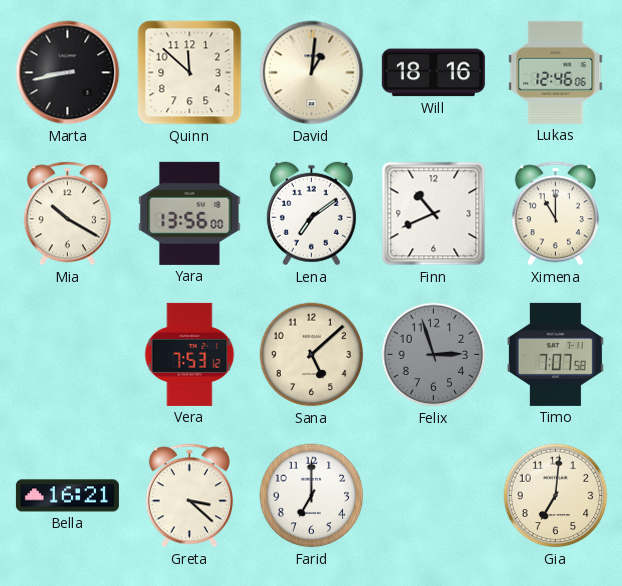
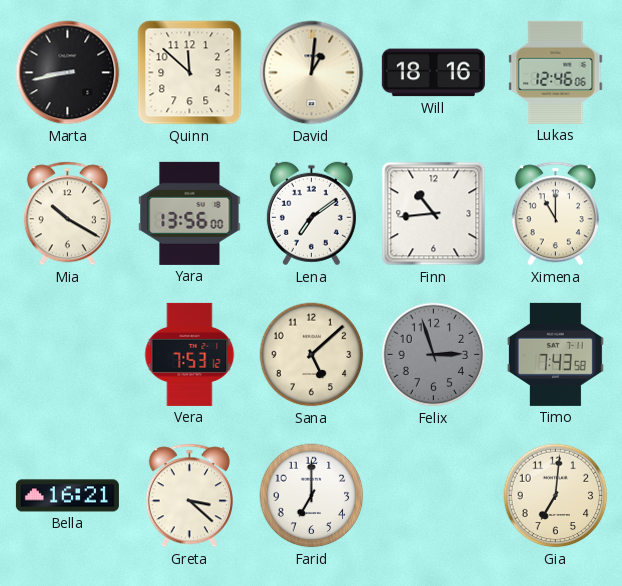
Finn: 10:41 -> 10:44
Timo: 7:07 -> 7:43
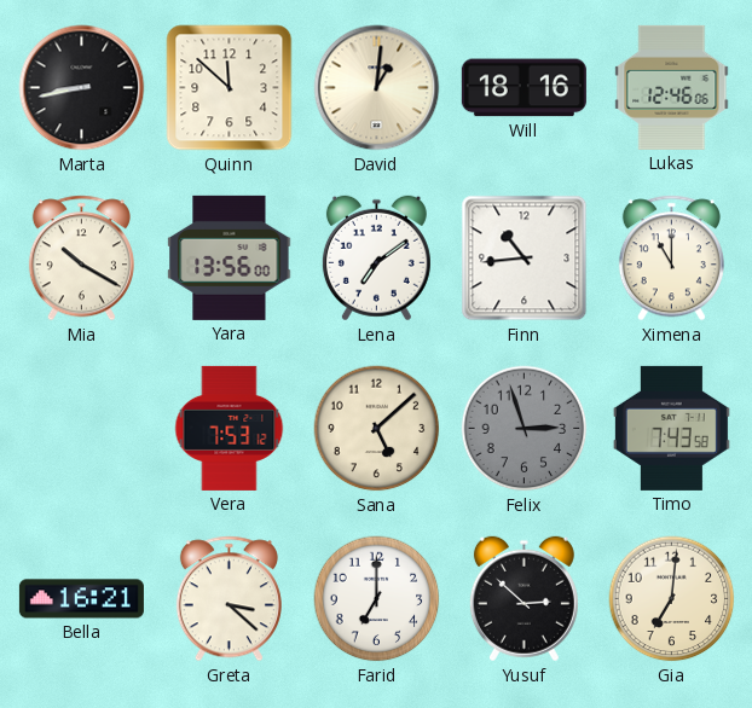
Yusuf: none -> 2:52
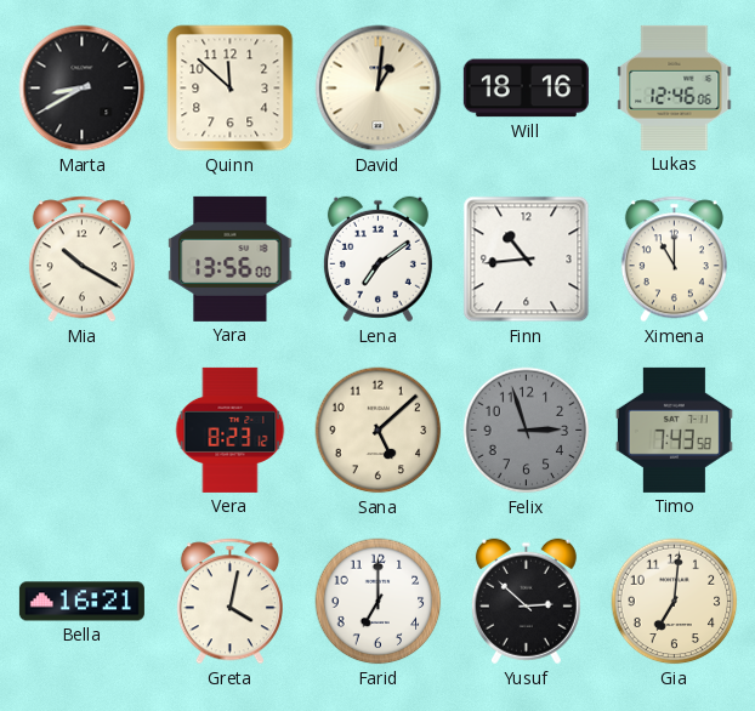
Marta: 8:43 -> 8:40
Vera: 7:53 -> 8:23
Greta: 3:22 -> 4:02
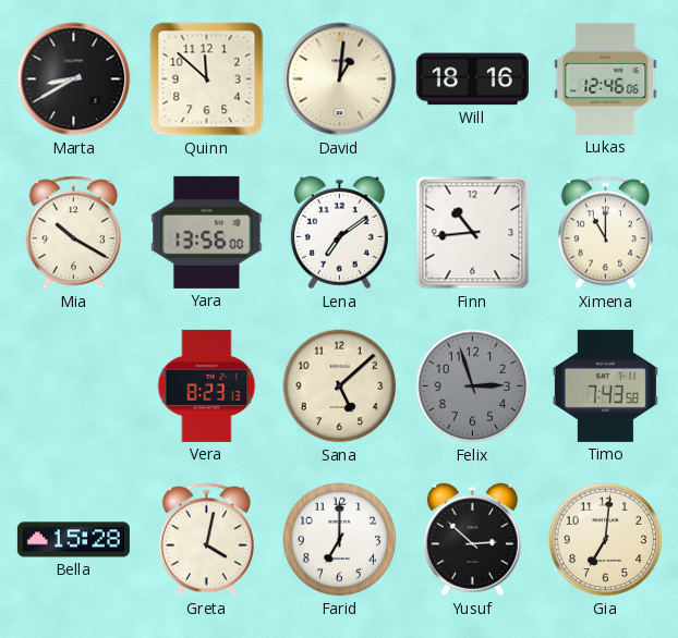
Vera: 8:23:12 -> 8:23:13
Bella: 16:21 -> 15:28
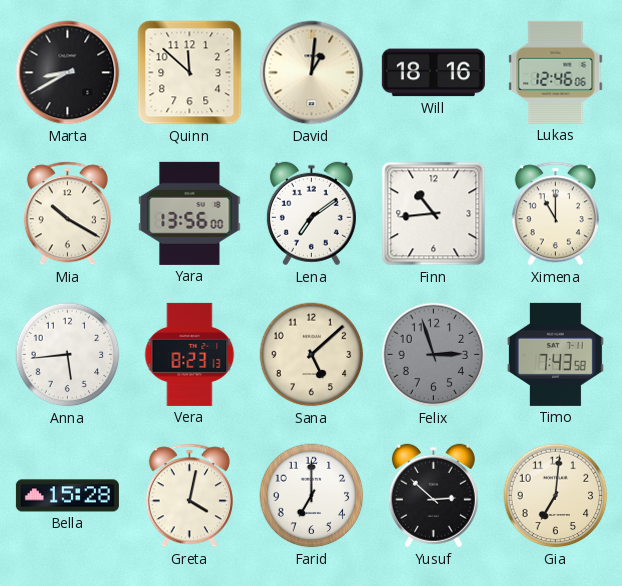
Anna: none -> 5:44
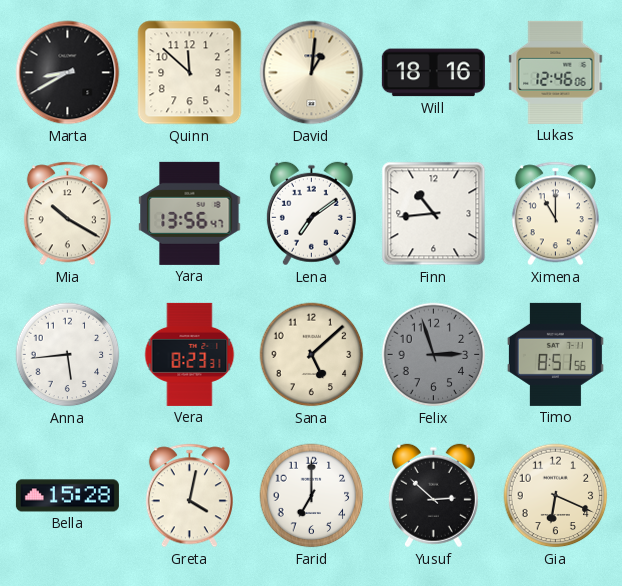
Yara: 13:56:00 -> 13:56:47
Vera: 8:23:13 -> 8:23:31
Timo: 7:43 -> 8:51
Gia: 7:01 -> 6:19
